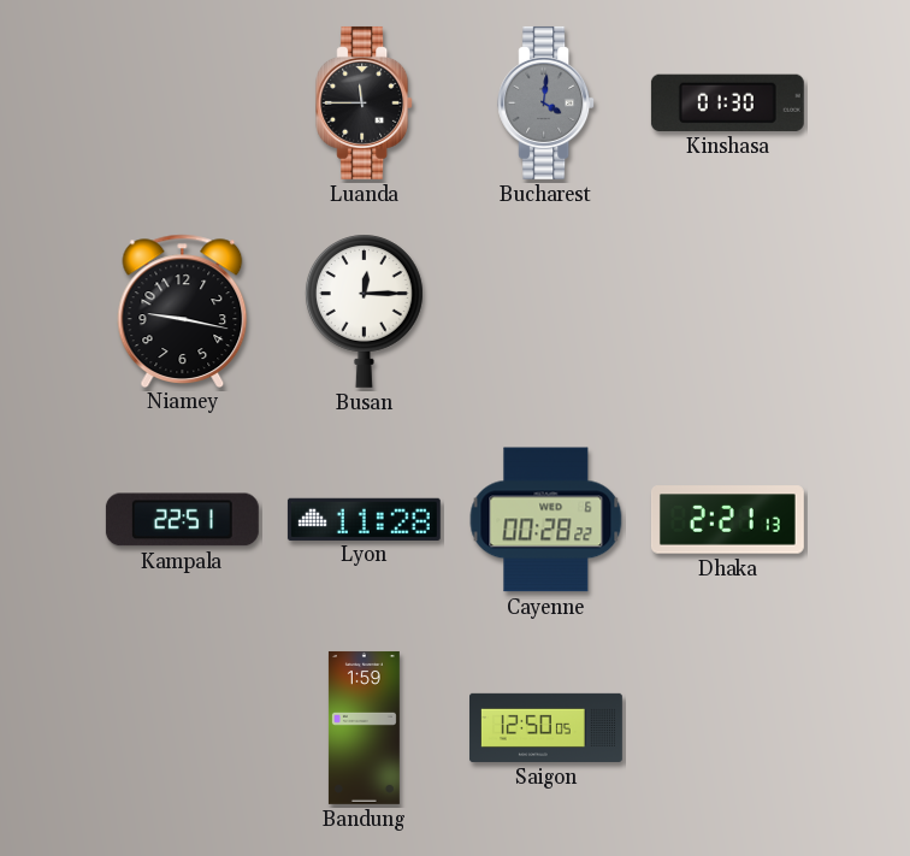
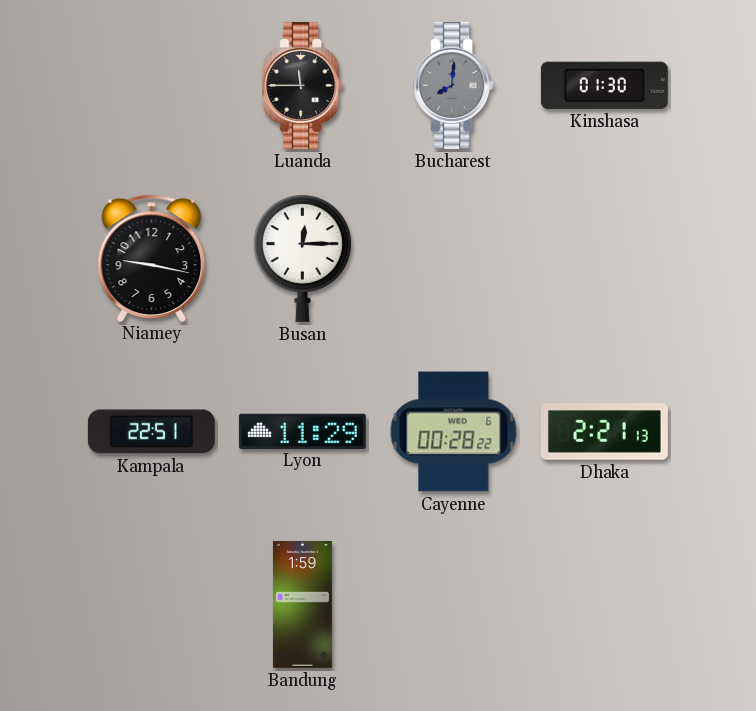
Bucharest: 4:01 -> 8:01
Lyon: 11:28 -> 11:29
Saigon: 12:50 -> none
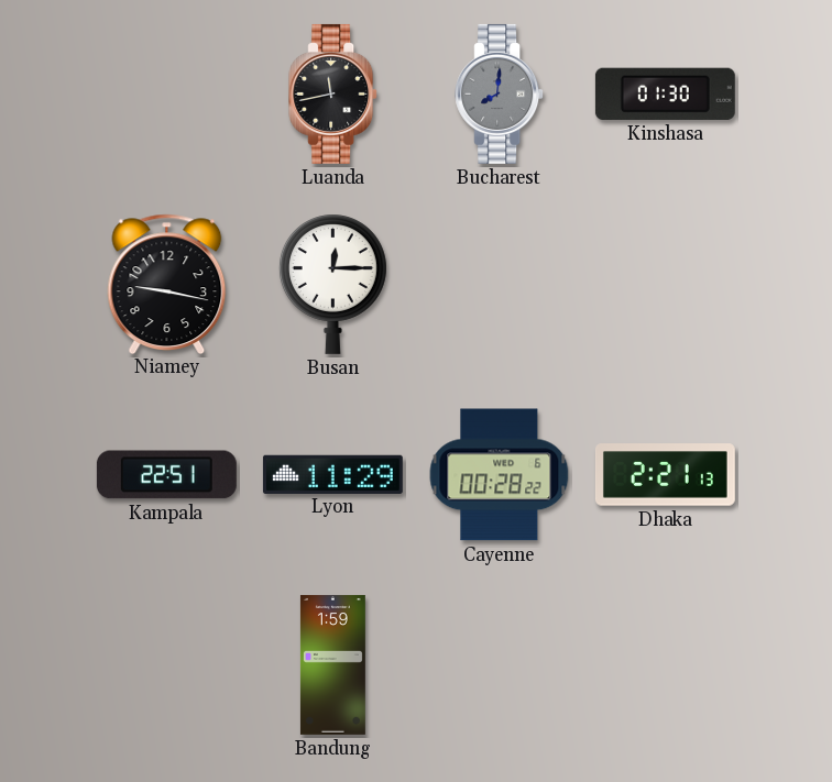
Luanda: 11:45 -> 11:43
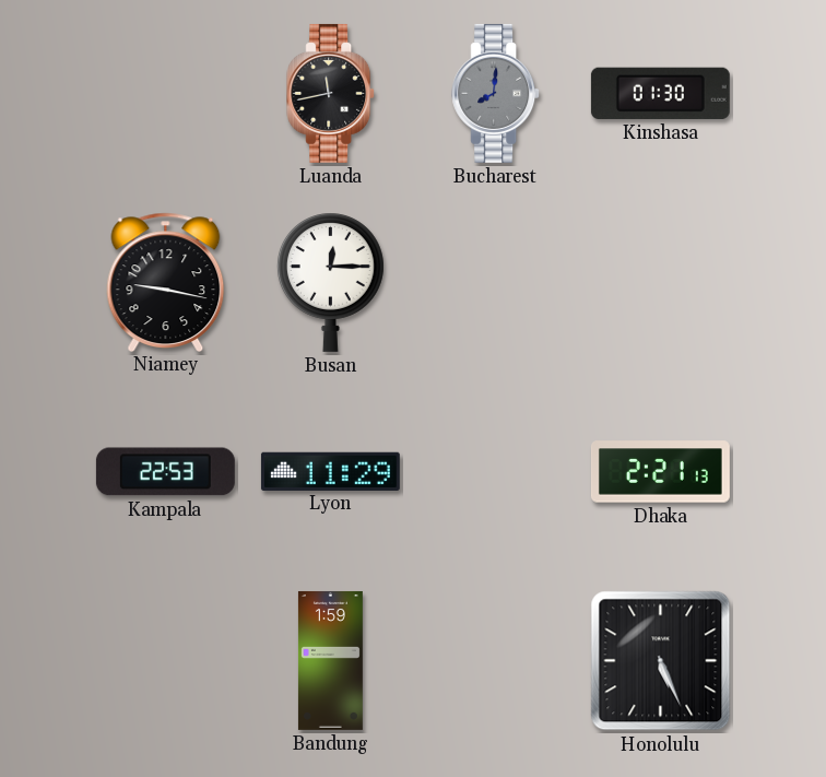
Kampala: 22:51 -> 22:53
Cayenne: 00:28 -> none
Honolulu: none -> 5:26
